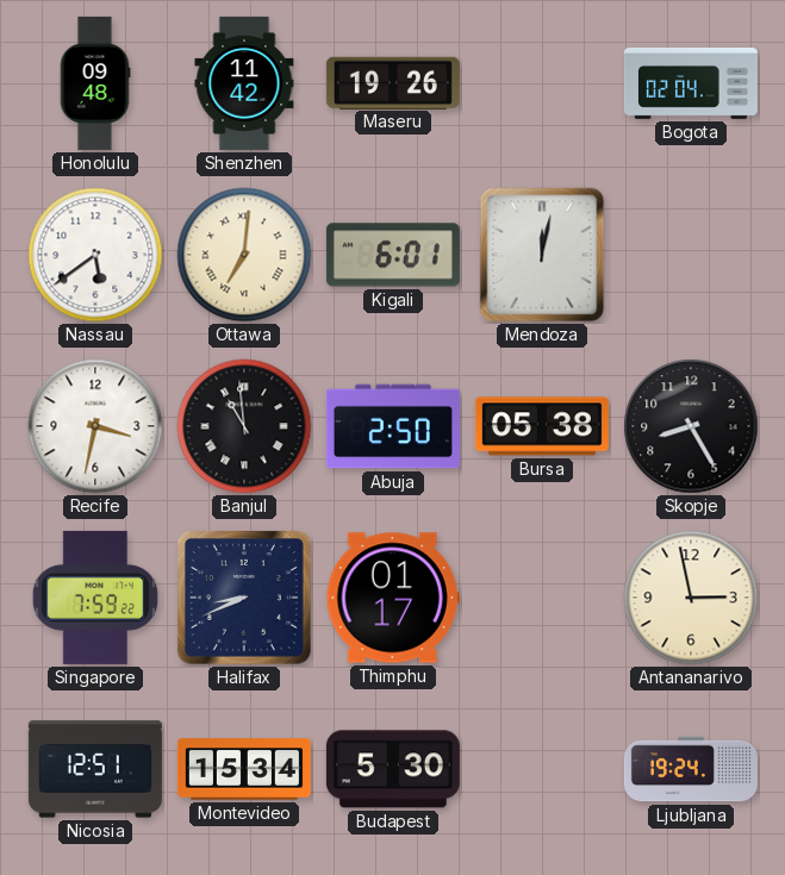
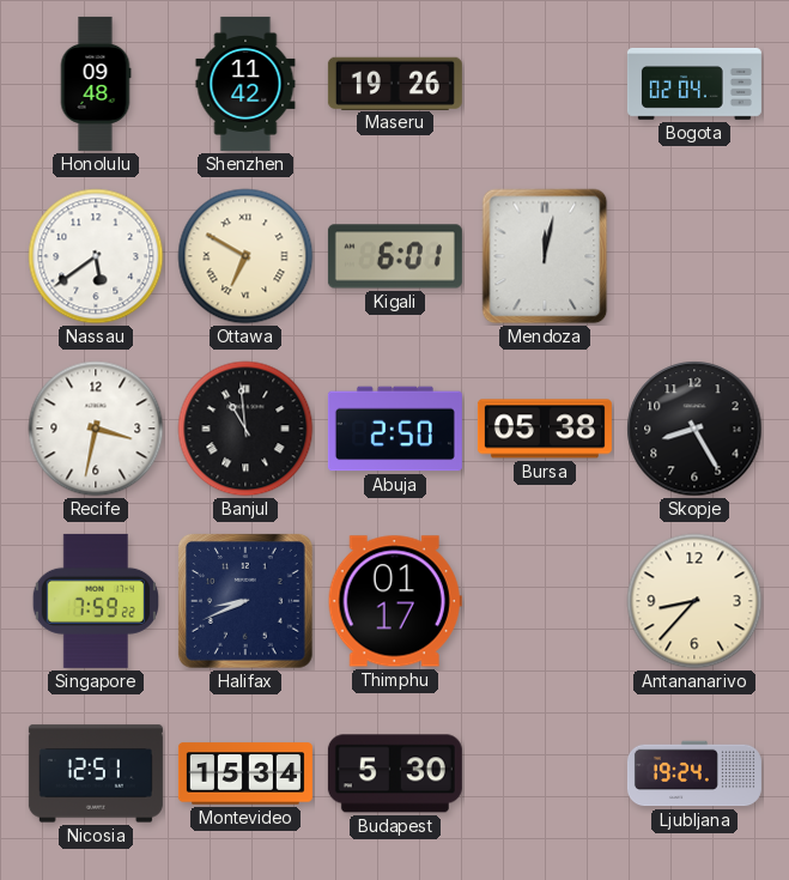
Ottawa: 7:01 -> 6:50
Antananarivo: 2:58 -> 8:37
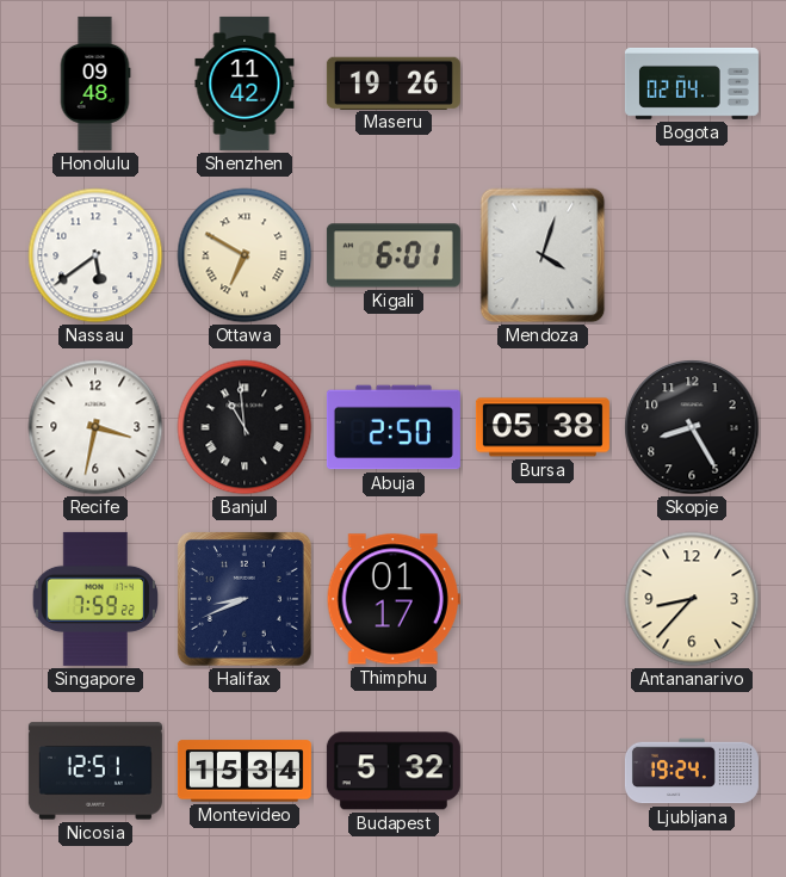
Mendoza: 12:02 -> 4:03
Budapest: 5:30 -> 5:32
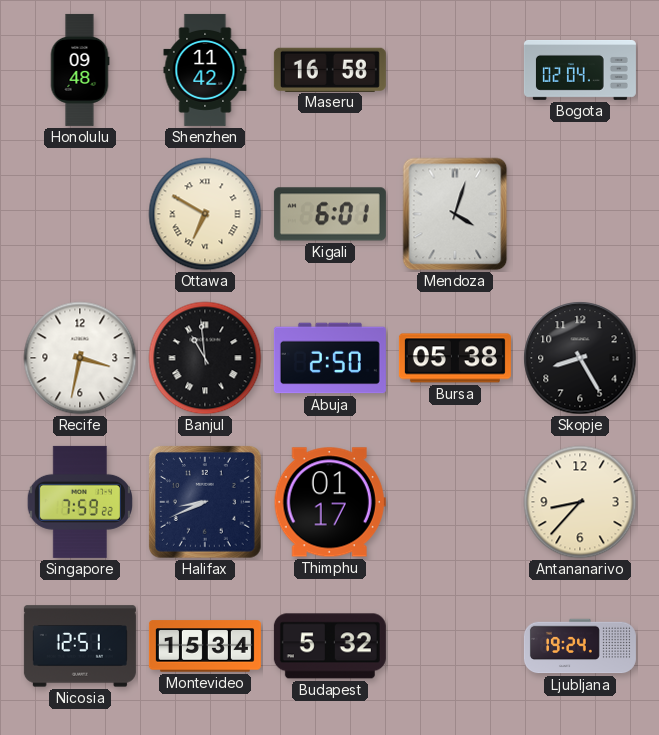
Maseru: 19:26 -> 16:58
Nassau: 5:39 -> none
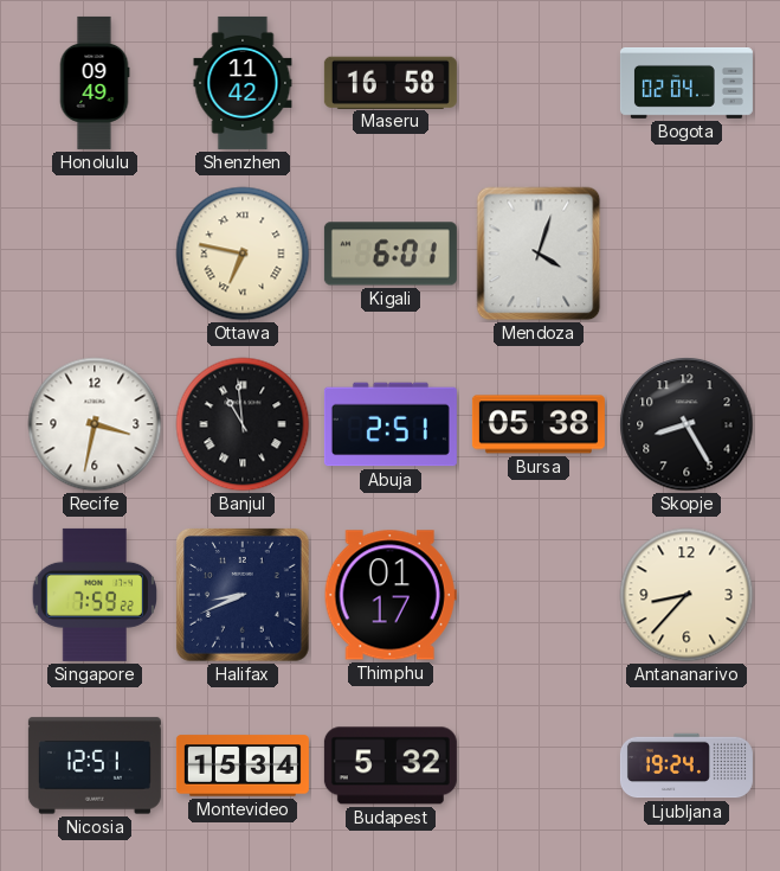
Honolulu: 09:48 -> 09:49
Ottawa: 6:50 -> 6:47
Abuja: 2:50 -> 2:51
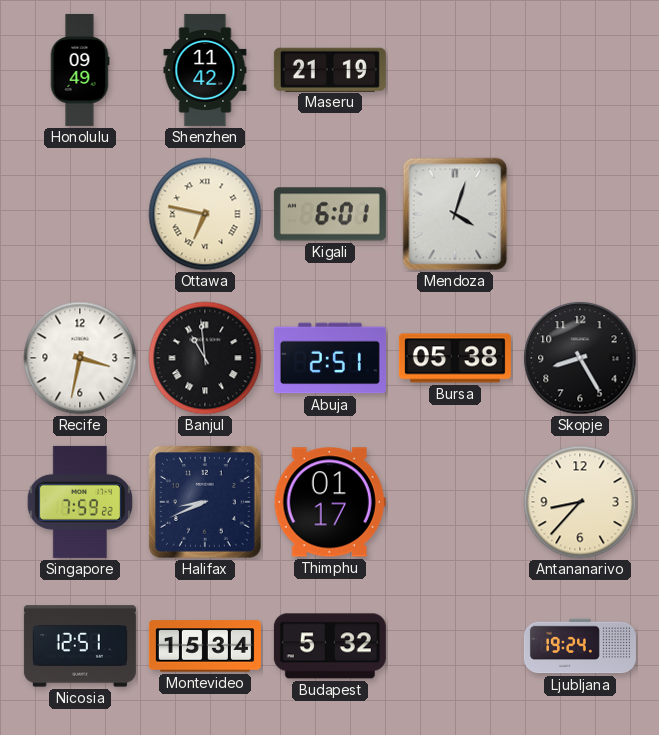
Maseru: 16:58 -> 21:19
Bogota: 02:04 -> none
